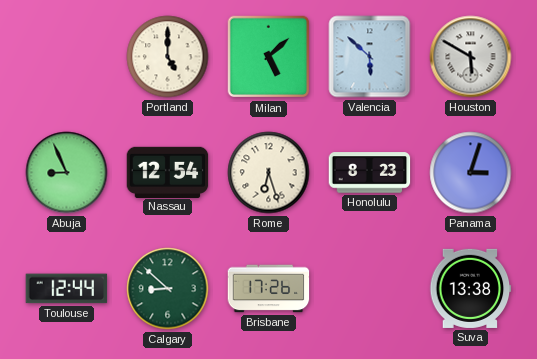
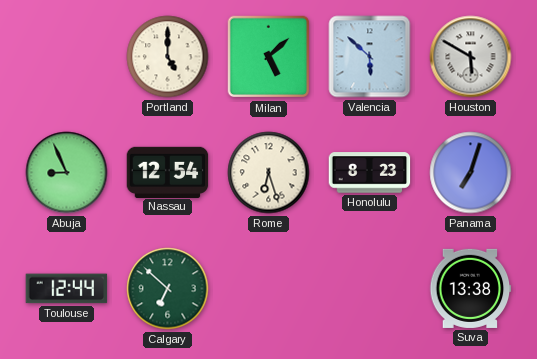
Panama: 3:03 -> 7:03
Calgary: 8:52 -> 6:52
Brisbane: 17:26 -> none
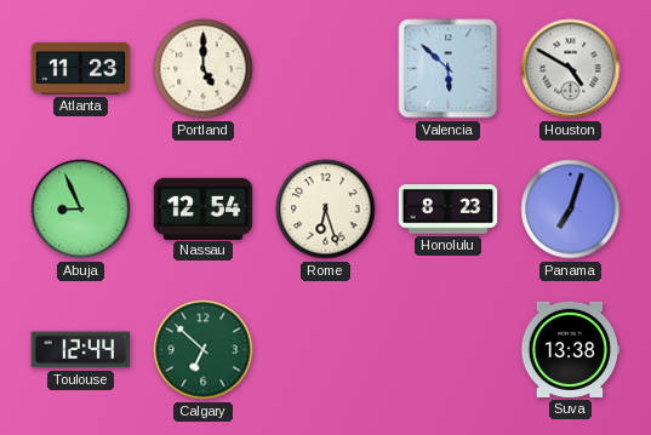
Atlanta: none -> 11:23
Milan: 5:08 -> none
Houston: 5:50 -> 4:50
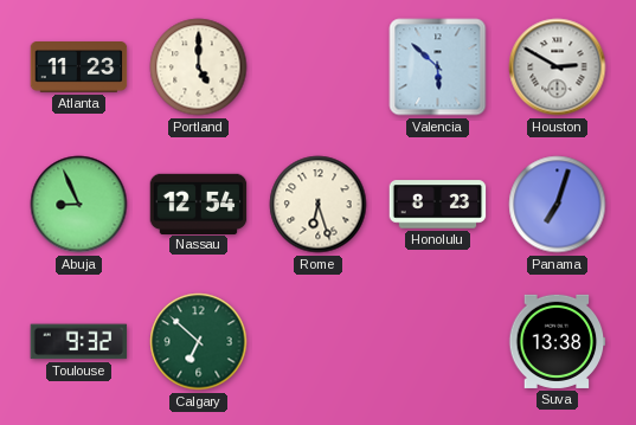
Houston: 4:50 -> 2:50
Toulouse: 12:44 -> 9:32
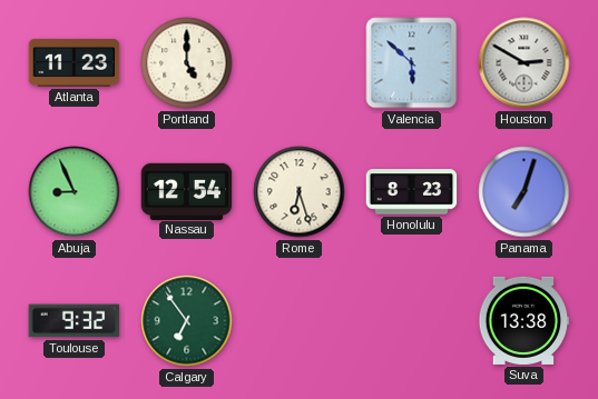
Calgary: 6:52 -> 6:54
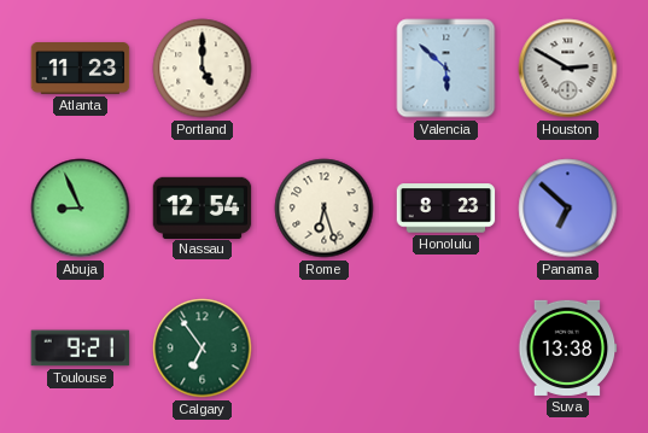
Panama: 7:03 -> 6:52
Toulouse: 9:32 -> 9:21
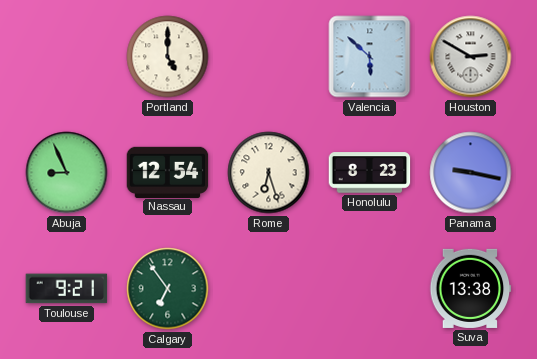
Atlanta: 11:23 -> none
Panama: 6:52 -> 9:17
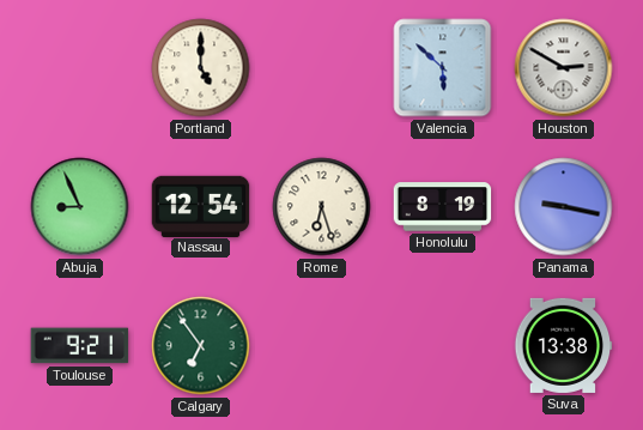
Honolulu: 8:23 -> 8:19
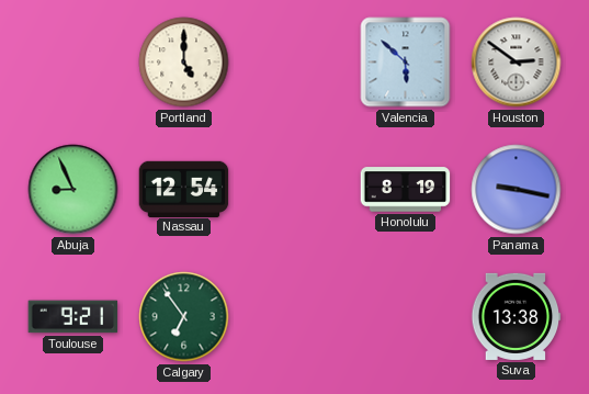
Houston: 2:50 -> 2:51
Rome: 6:27 -> none
